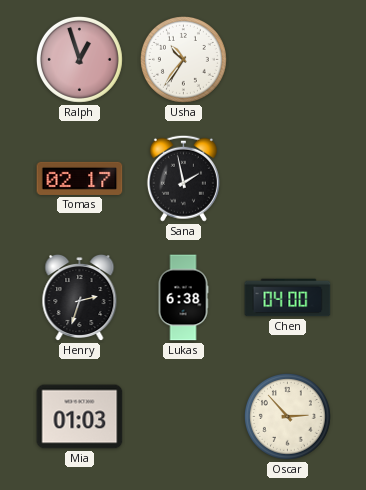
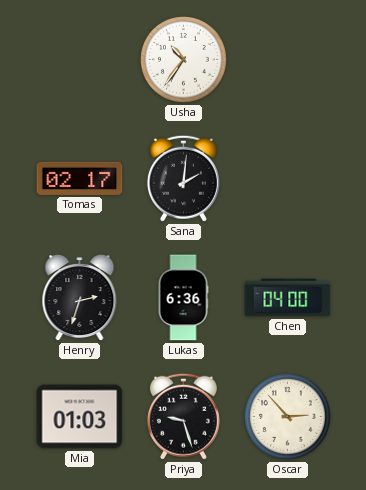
Ralph: 12:57 -> none
Sana: 1:58 -> 2:01
Lukas: 6:38 -> 6:36
Priya: none -> 9:27
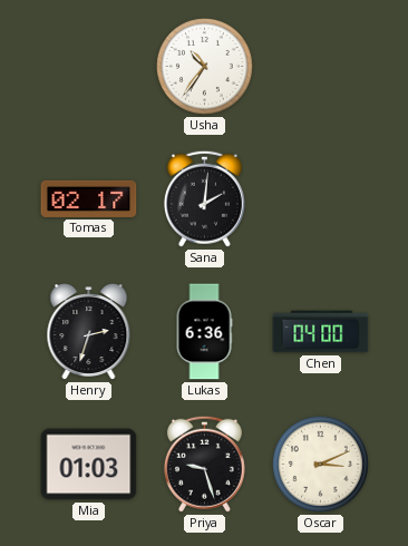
Oscar: 2:53 -> 3:11
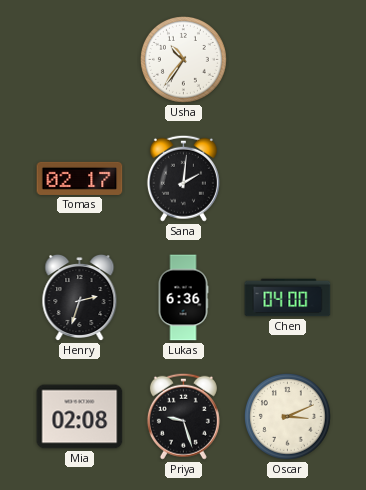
Mia: 01:03 -> 02:08
